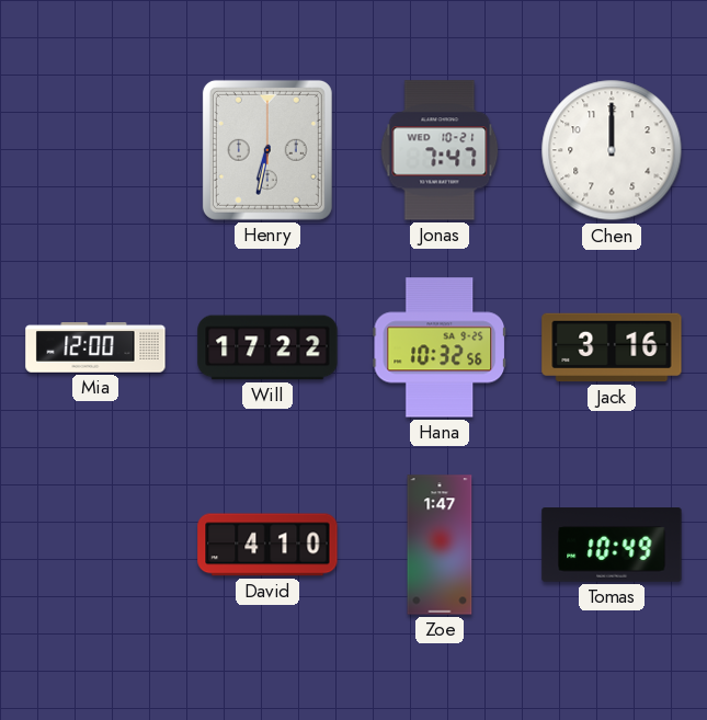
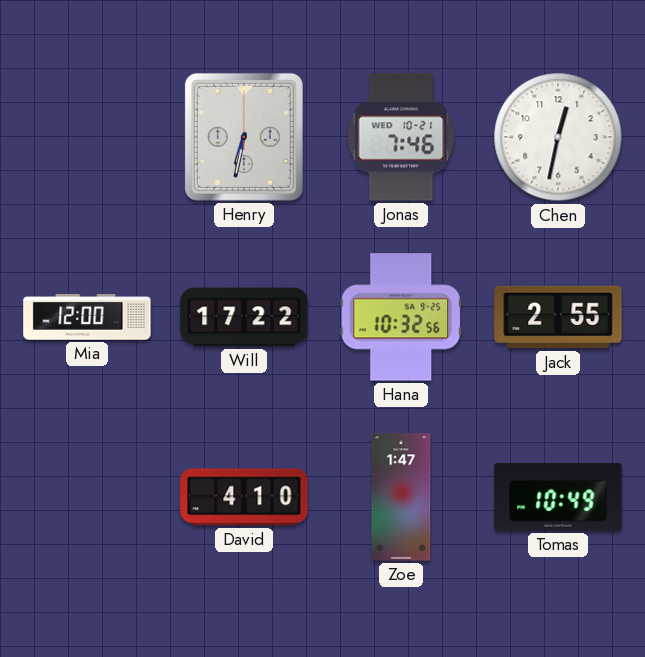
Jonas: 7:47 -> 7:46
Chen: 12:00 -> 12:32
Jack: 3:16 -> 2:55
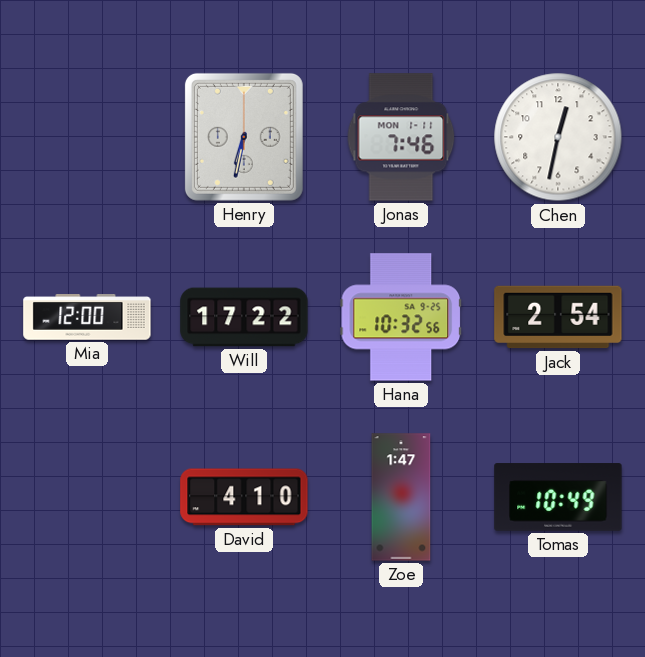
Jonas date: WED 10-21 -> MON 1-11
Jack: 2:55 -> 2:54
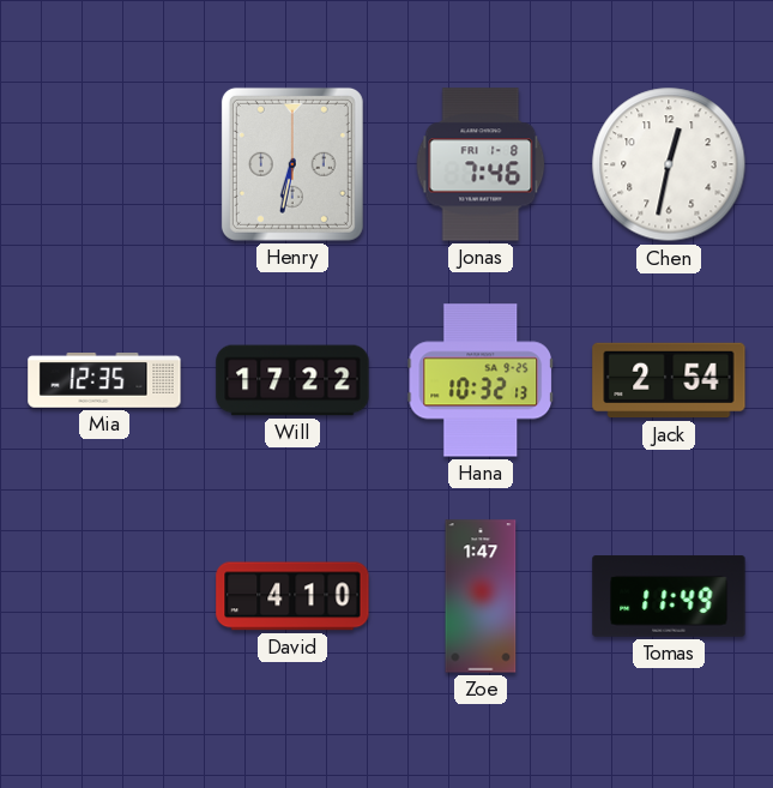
Jonas date: MON 1-11 -> FRI 1-8
Mia: 12:00 -> 12:35
Hana: 10:32:56 -> 10:32:13
Tomas: 10:49 -> 11:49
